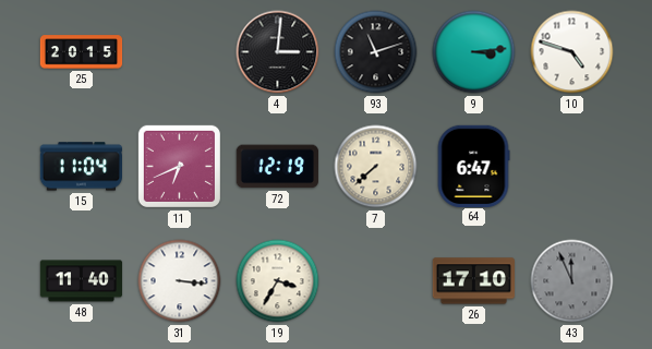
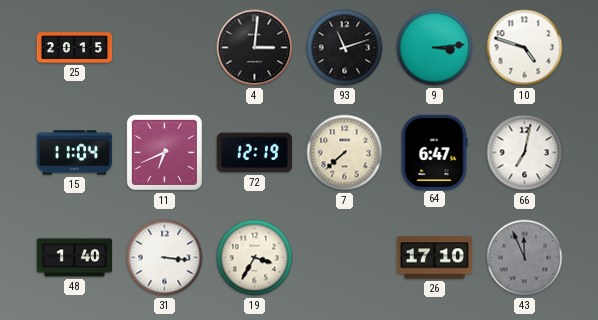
66: none -> 7:02
48: 11:40 -> 1:40
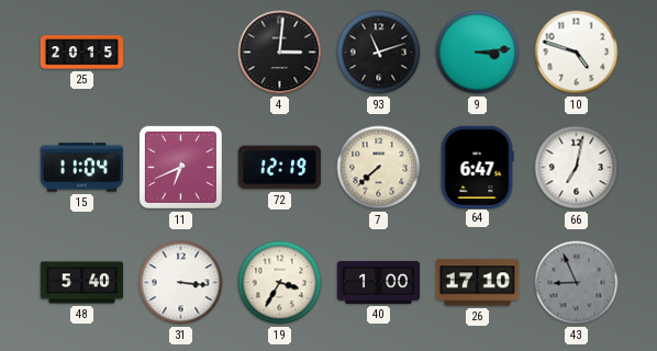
48: 1:40 -> 5:40
40: none -> 1:00
43: 11:56 -> 8:56
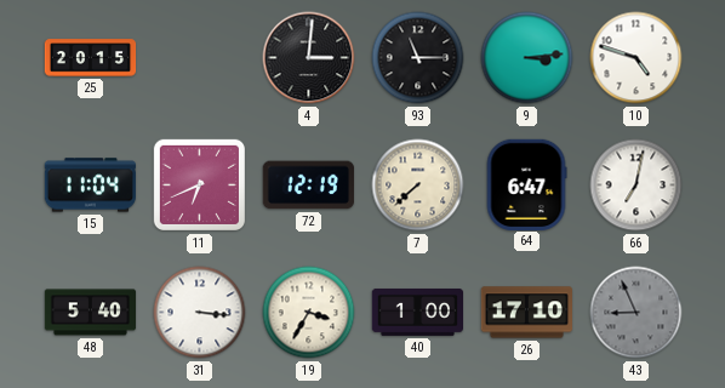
93: 11:12 -> 11:15
